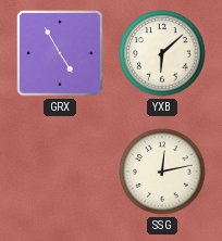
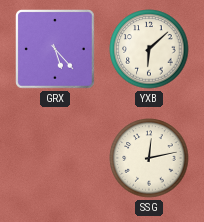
GRX: 4:55 -> 5:23
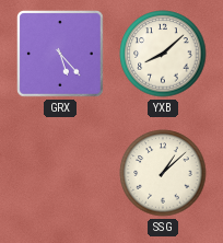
YXB: 6:08 -> 8:08
SSG: 12:13 -> 1:08
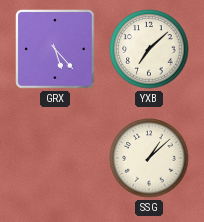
YXB: 8:08 -> 7:08
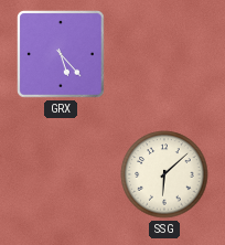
YXB: 7:08 -> none
SSG: 1:08 -> 6:08
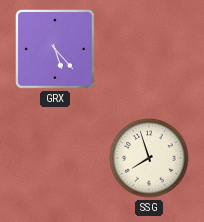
SSG: 6:08 -> 7:57
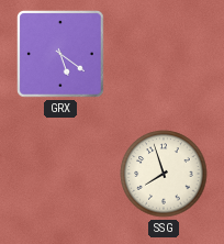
GRX: 5:23 -> 5:21
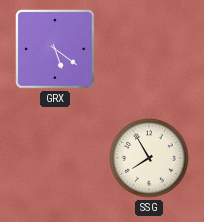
SSG: 7:57 -> 7:55
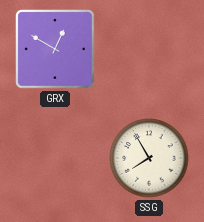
GRX: 5:21 -> 12:50
